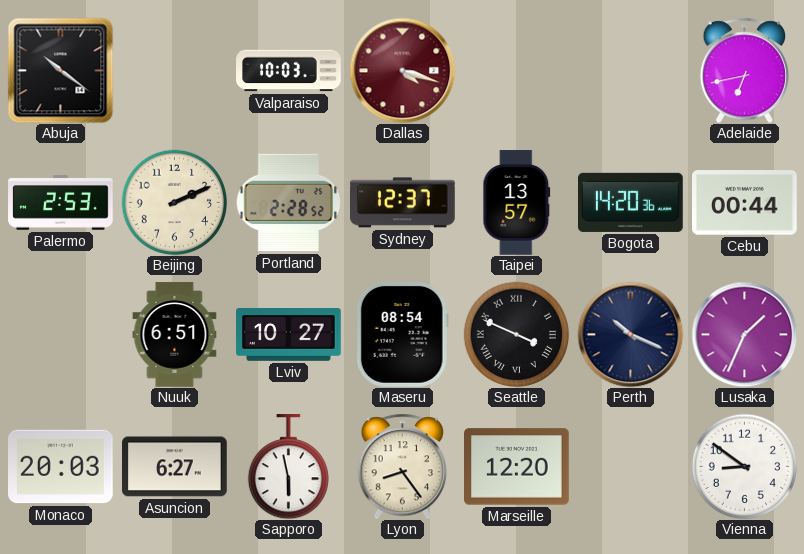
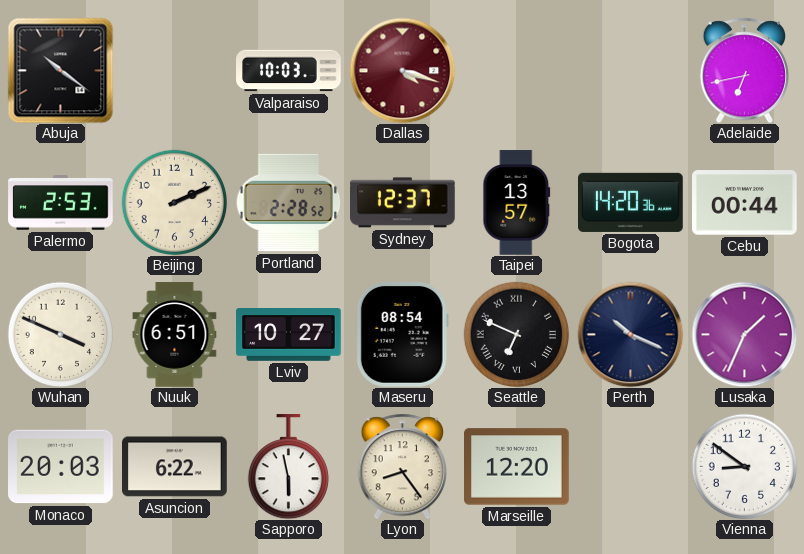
Wuhan: none -> 3:49
Seattle: 3:49 -> 6:49
Asuncion: 6:27 -> 6:22
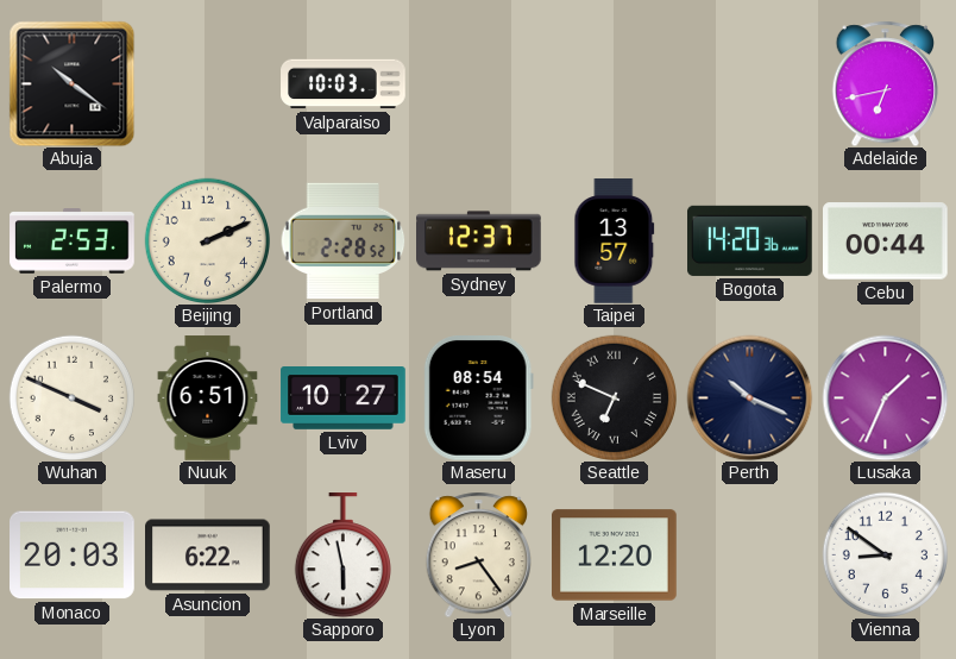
Dallas: 4:18 -> none
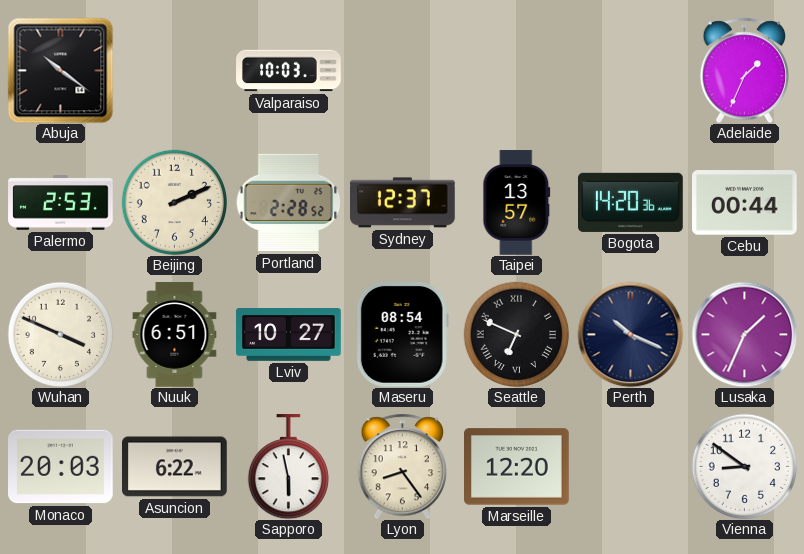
Adelaide: 6:43 -> 1:34
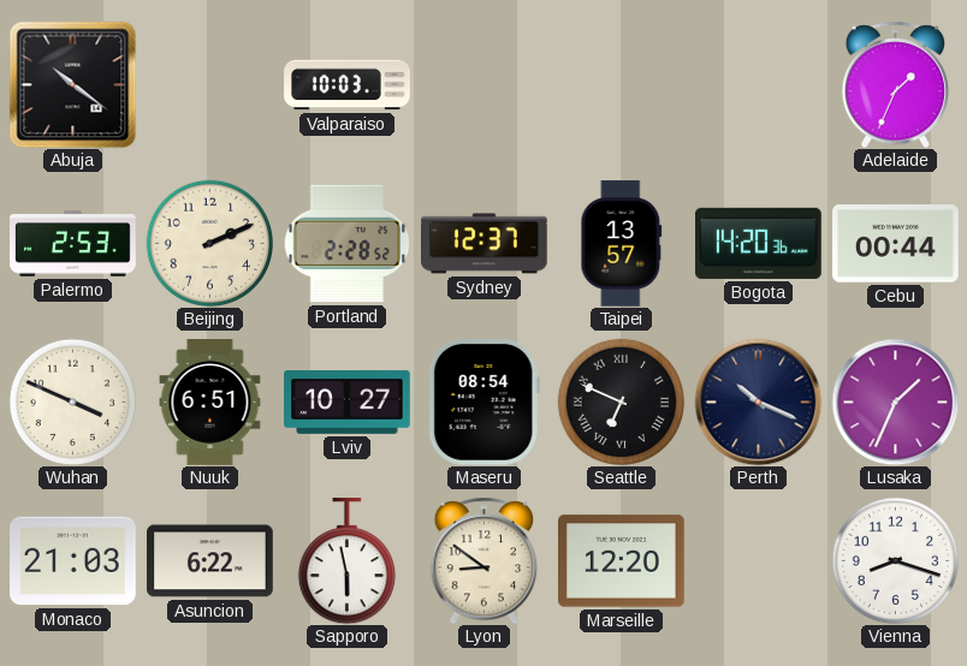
Monaco: 20:03 -> 21:03
Lyon: 8:24 -> 8:51
Vienna: 8:51 -> 8:18
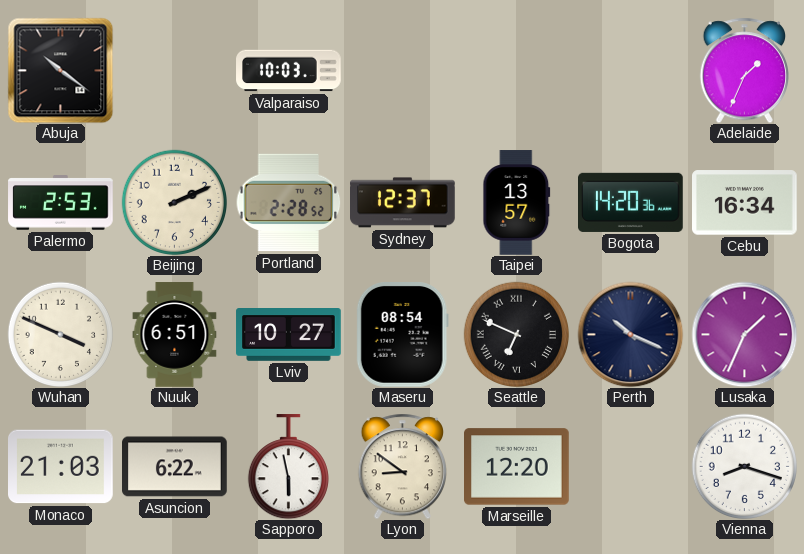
Cebu: 00:44 -> 16:34
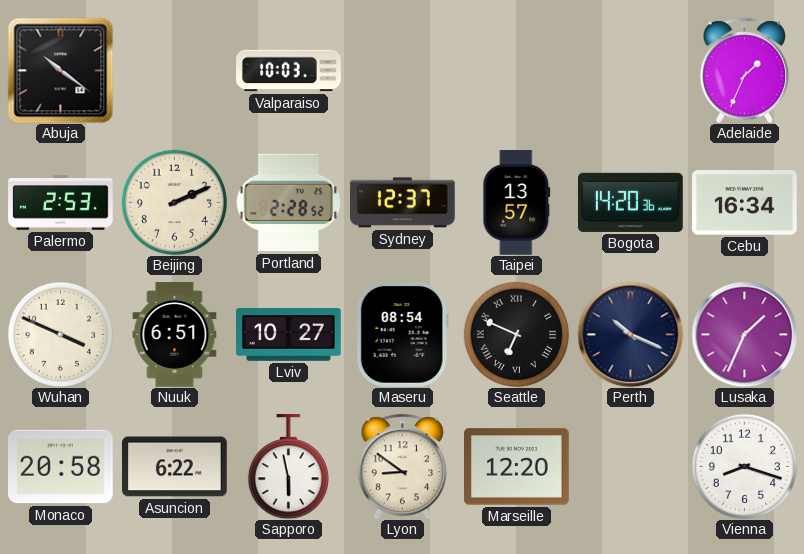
Monaco: 21:03 -> 20:58
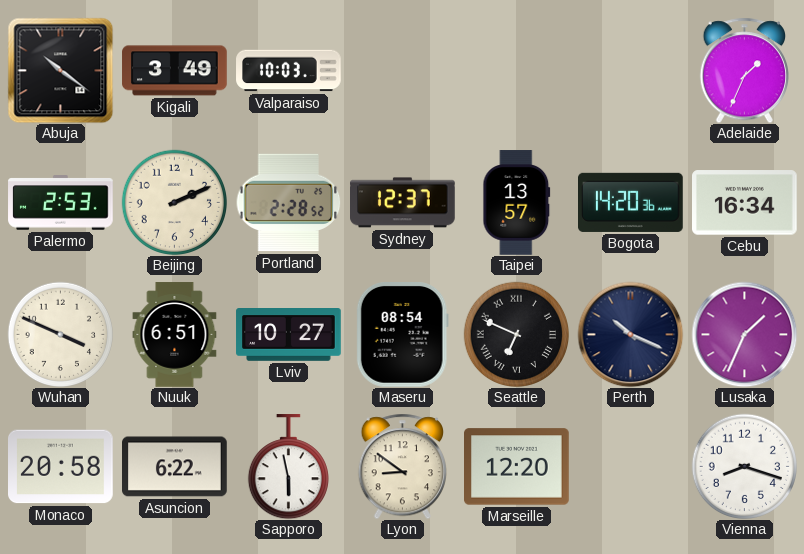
Kigali: none -> 3:49
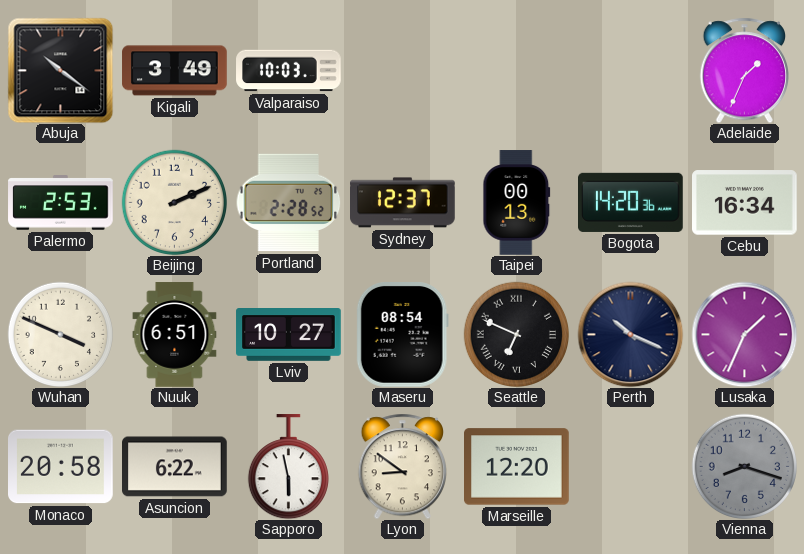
Taipei: 13:57 -> 00:13
Vienna dial: white -> grey
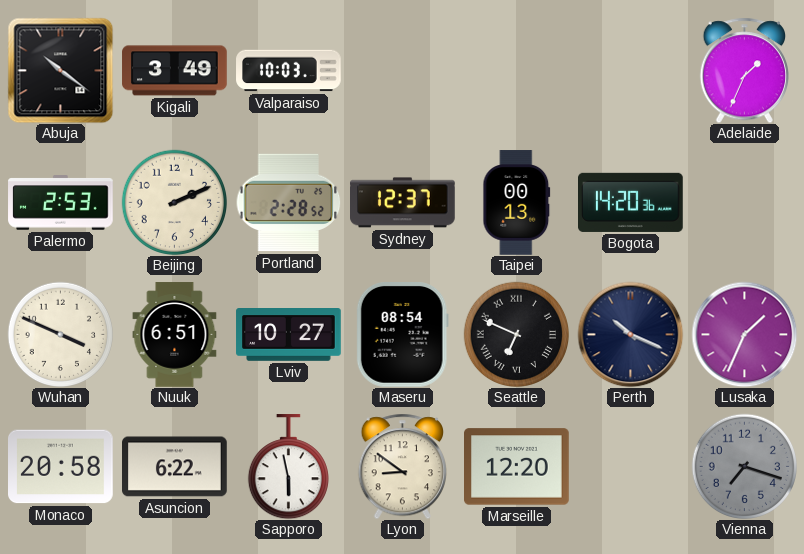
Cebu: 16:34 -> none
Vienna: 8:18 -> 7:18
